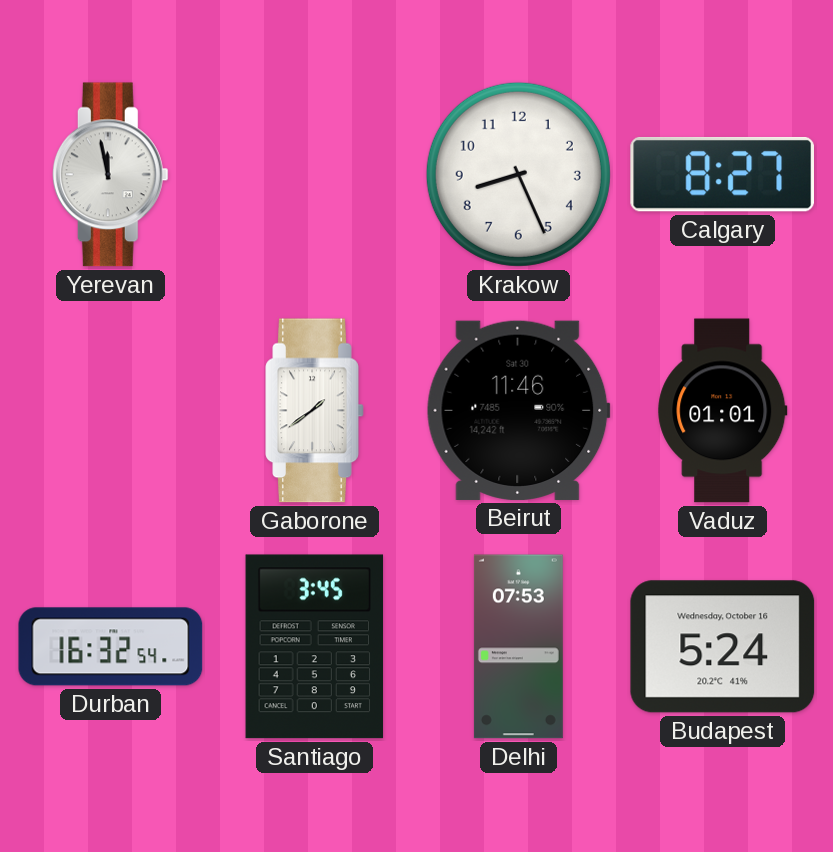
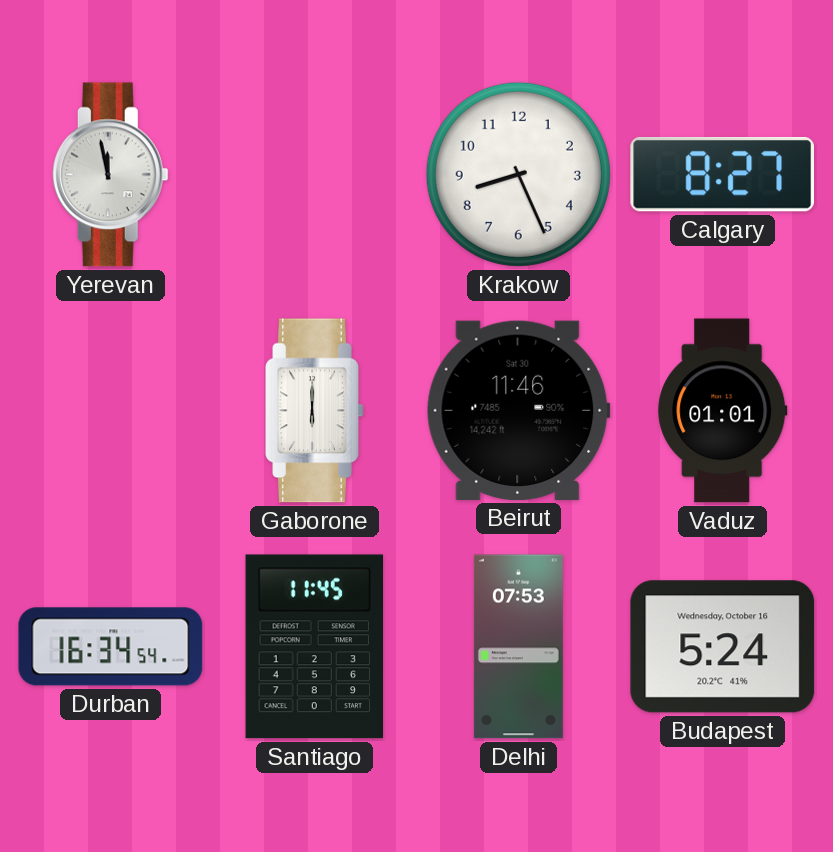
Gaborone: 1:39 -> 6:00
Durban: 16:32 -> 16:34
Santiago: 3:45 -> 11:45
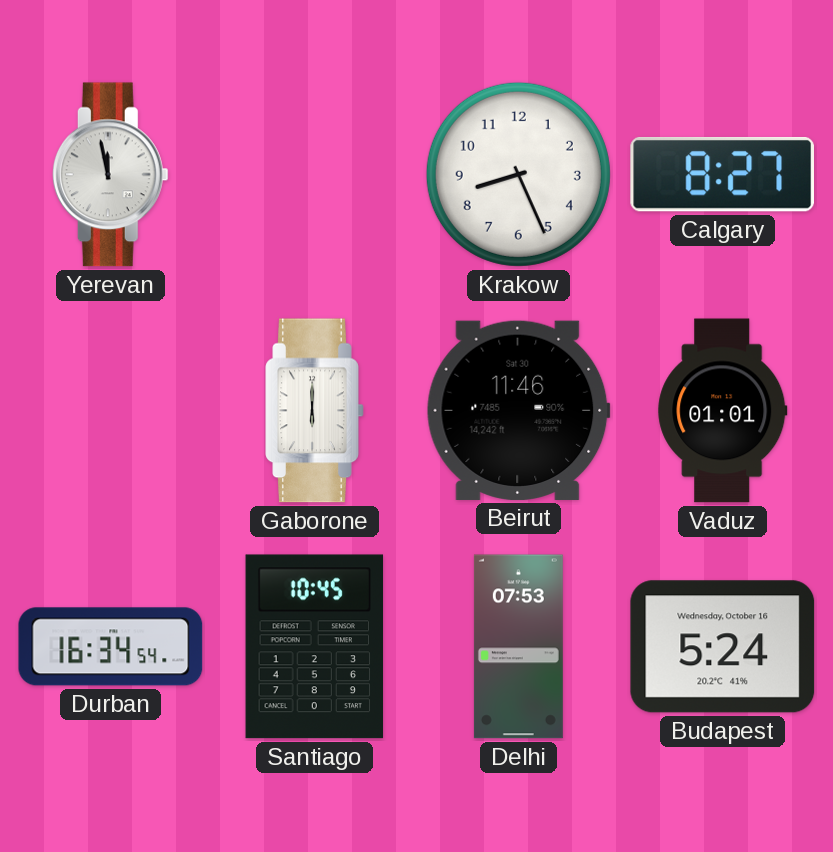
Santiago: 11:45 -> 10:45
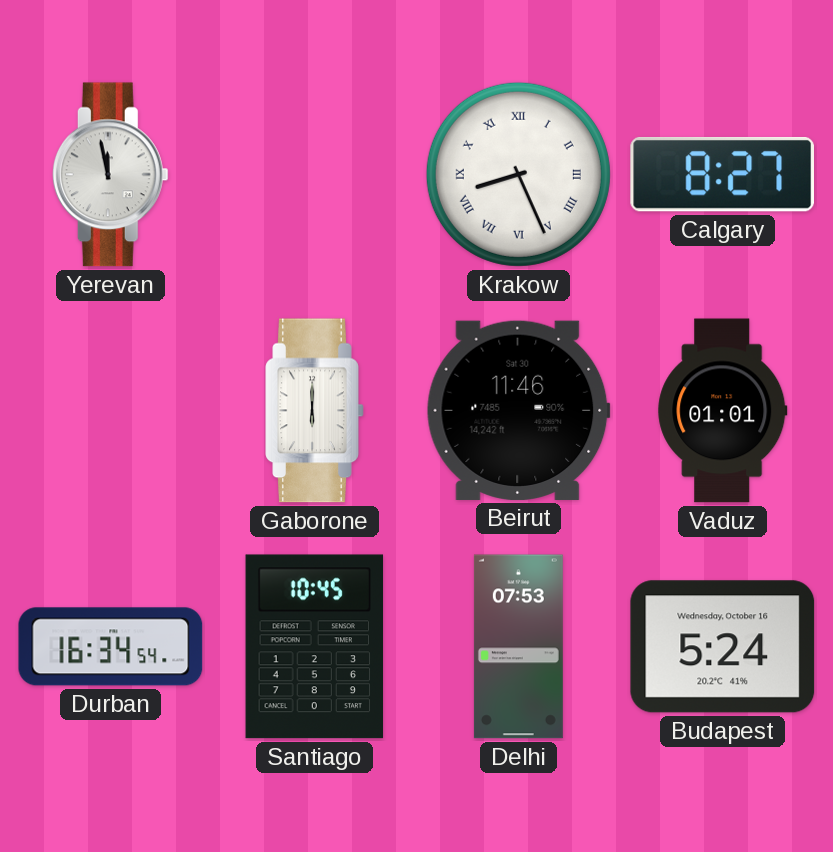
Krakow numerals: Arabic -> Roman
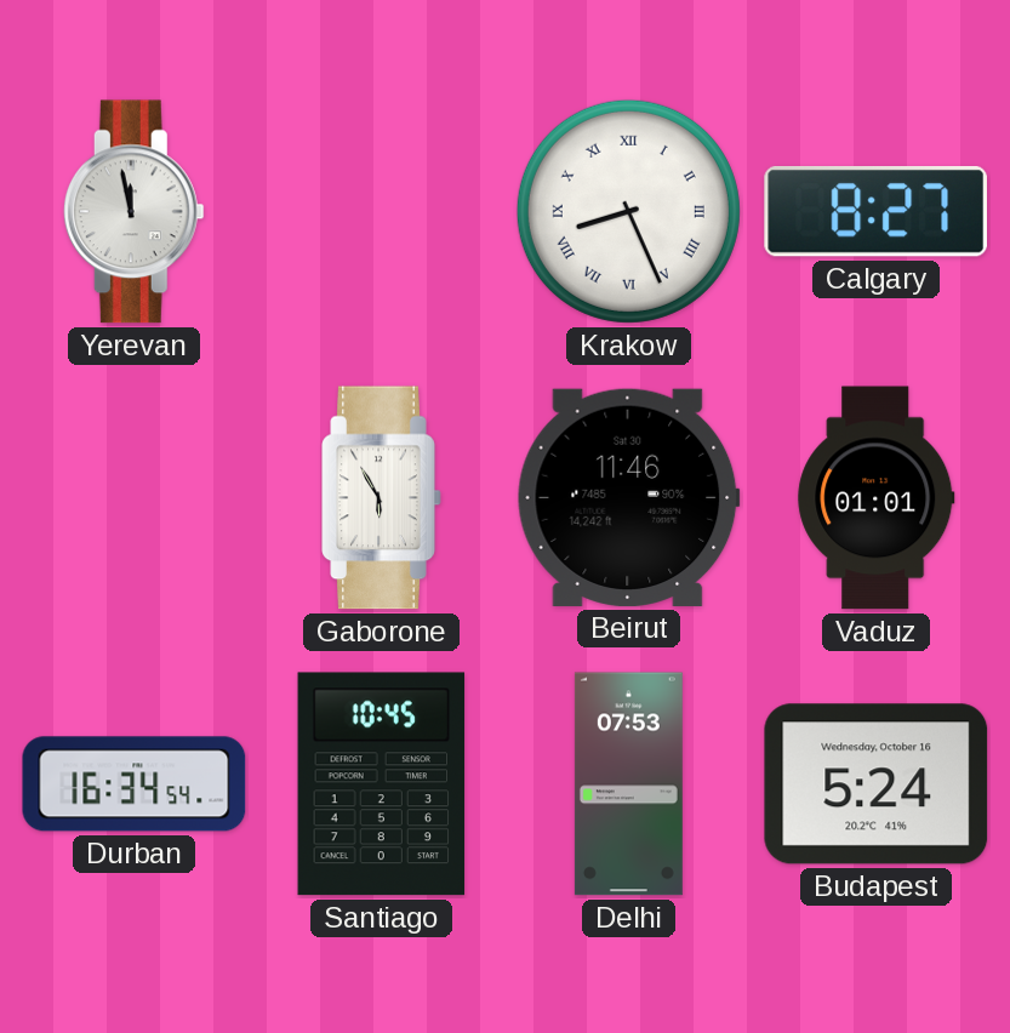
Gaborone: 6:00 -> 5:55
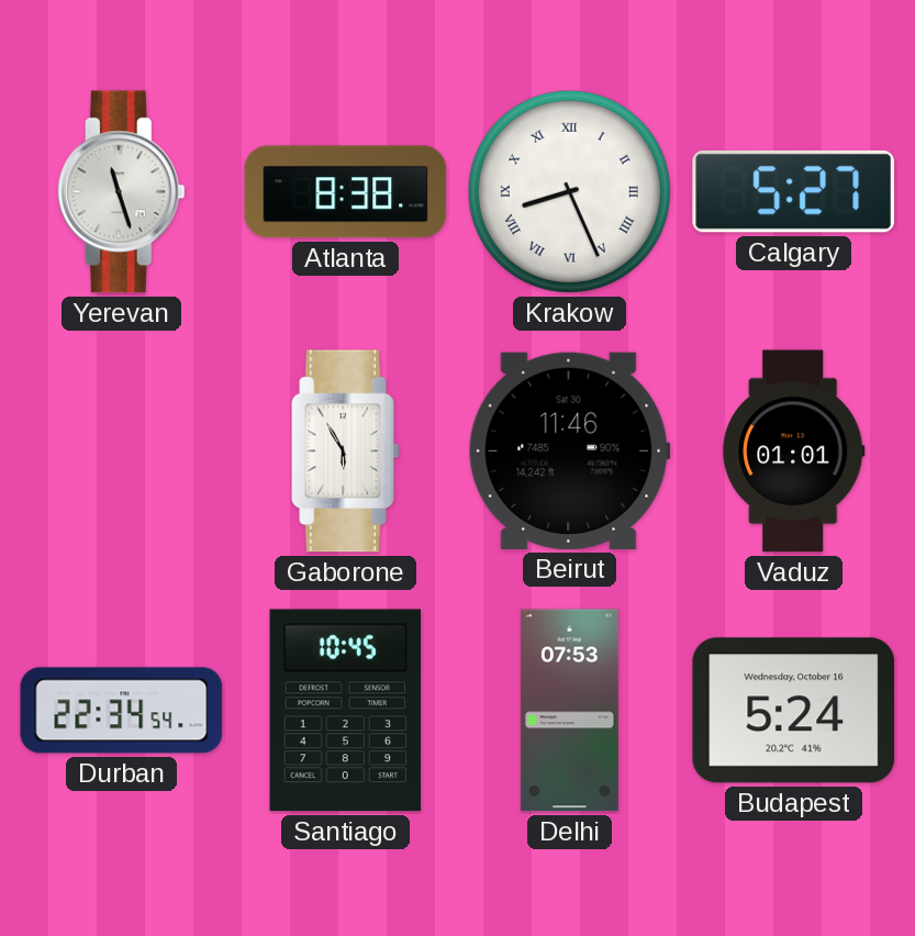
Yerevan: 11:58 -> 11:27
Atlanta: none -> 8:38
Calgary: 8:27 -> 5:27
Durban: 16:34 -> 22:34
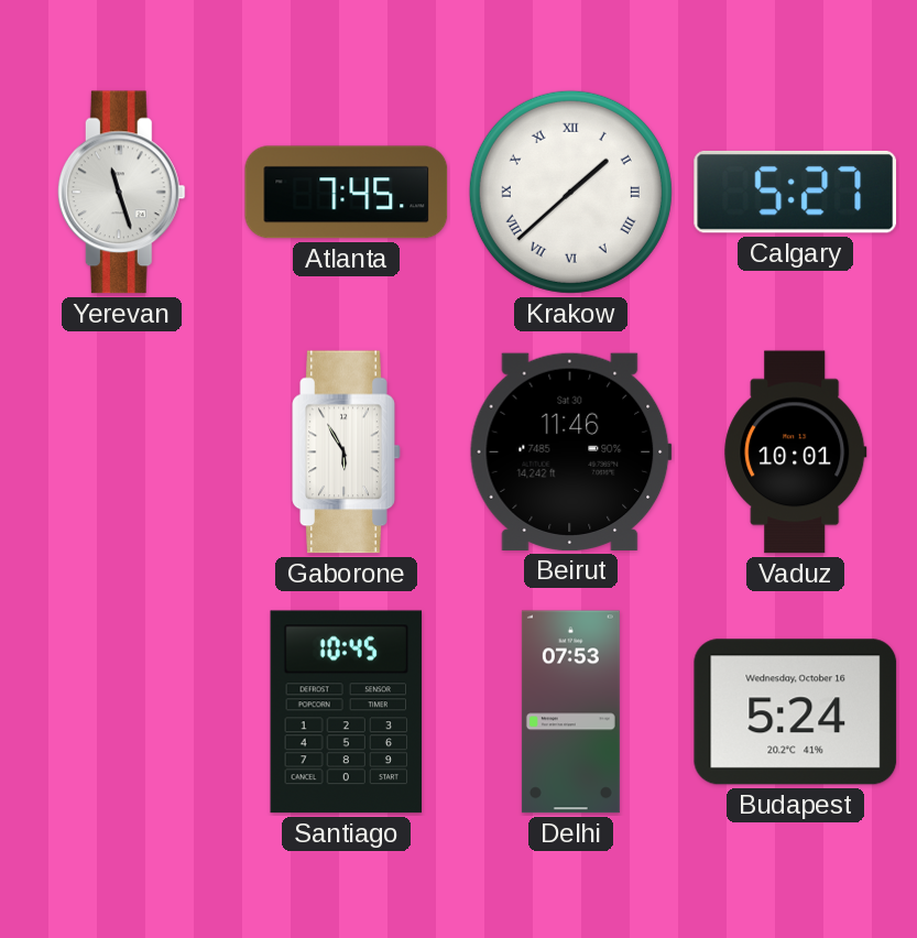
Atlanta: 8:38 -> 7:45
Krakow: 8:26 -> 1:38
Vaduz: 01:01 -> 10:01
Durban: 22:34 -> none
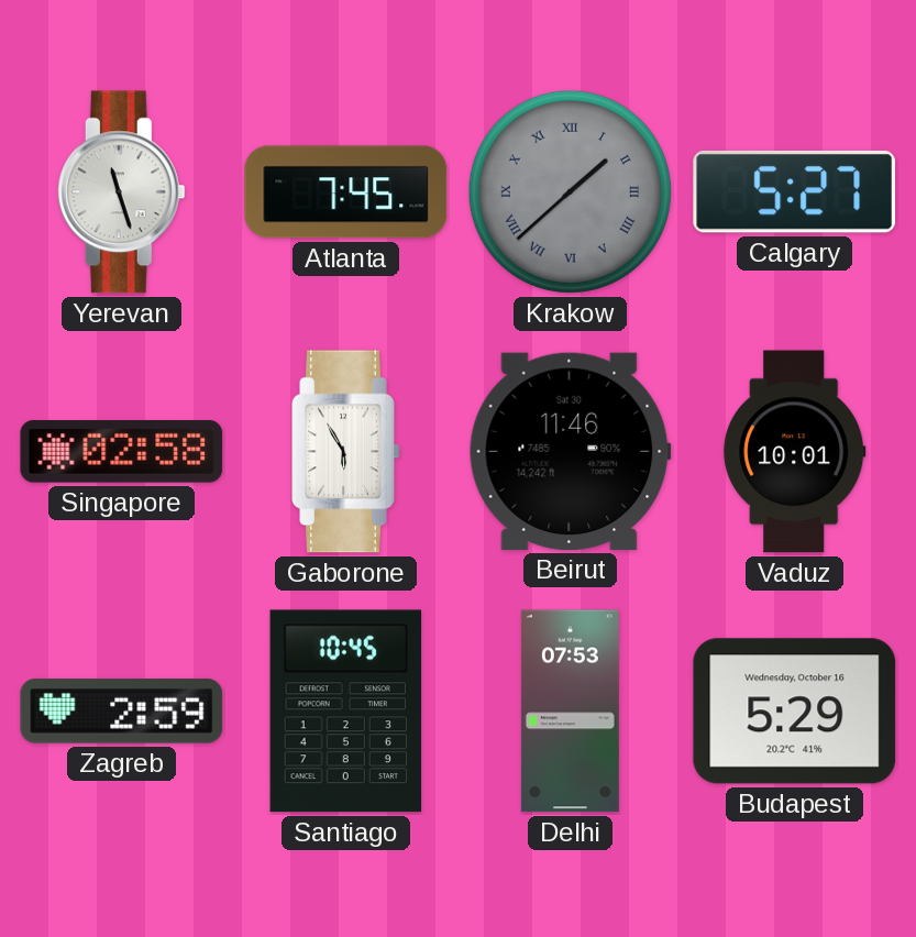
Krakow dial: white -> grey
Singapore: none -> 02:58
Zagreb: none -> 2:59
Budapest: 5:24 -> 5:29
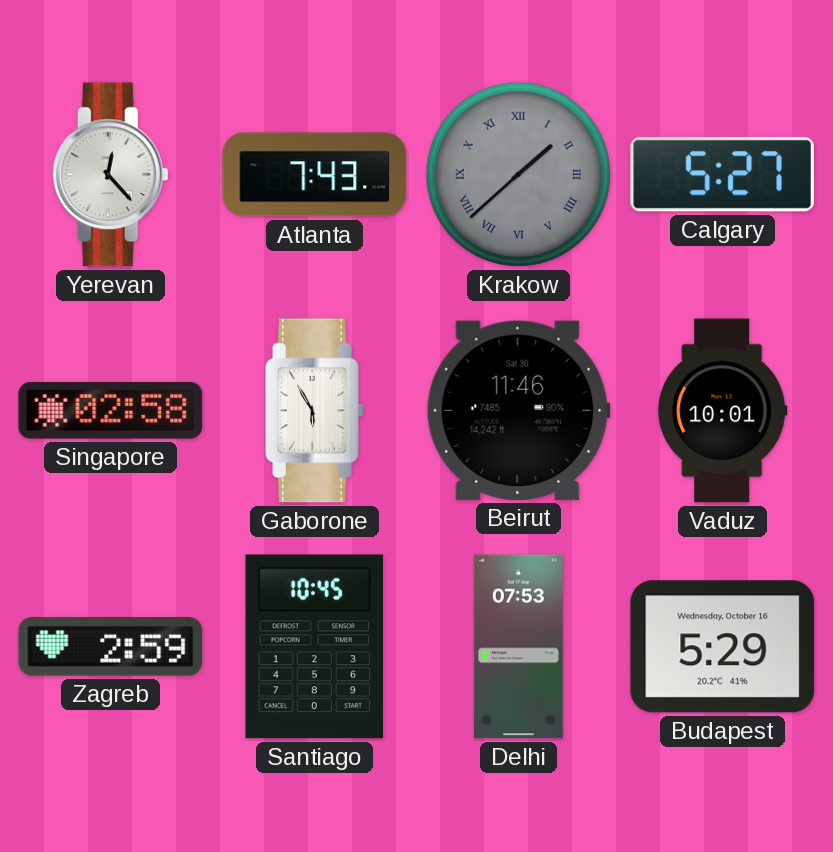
Yerevan: 11:27 -> 12:23
Atlanta: 7:45 -> 7:43
